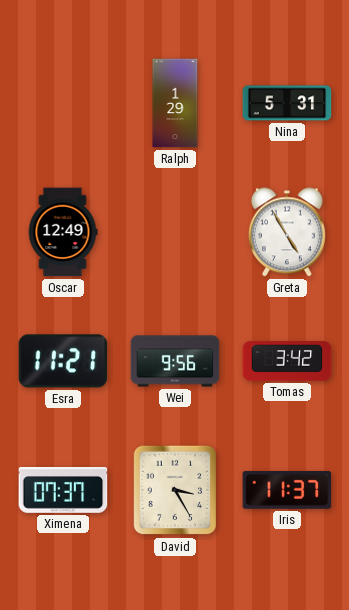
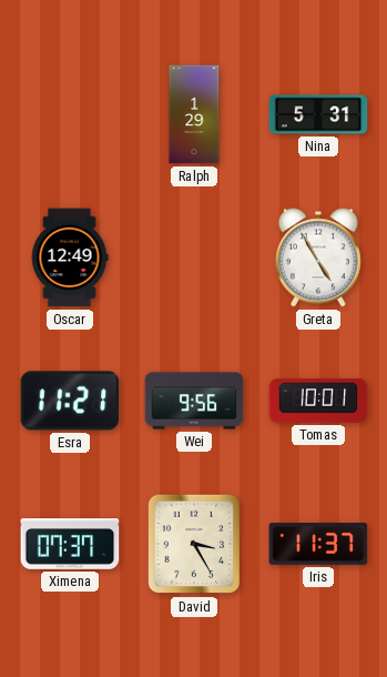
Tomas: 3:42 -> 10:01
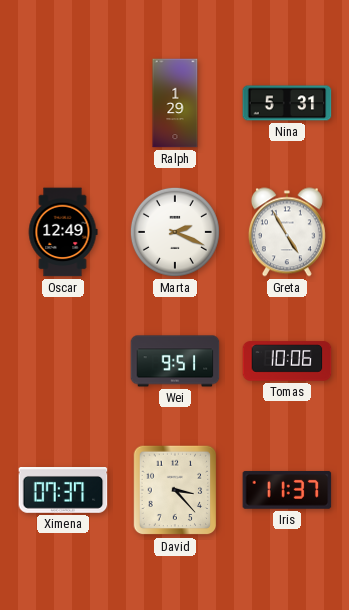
Marta: none -> 2:19
Esra: 11:21 -> none
Wei: 9:56 -> 9:51
Tomas: 10:01 -> 10:06
David: 3:25 -> 3:23
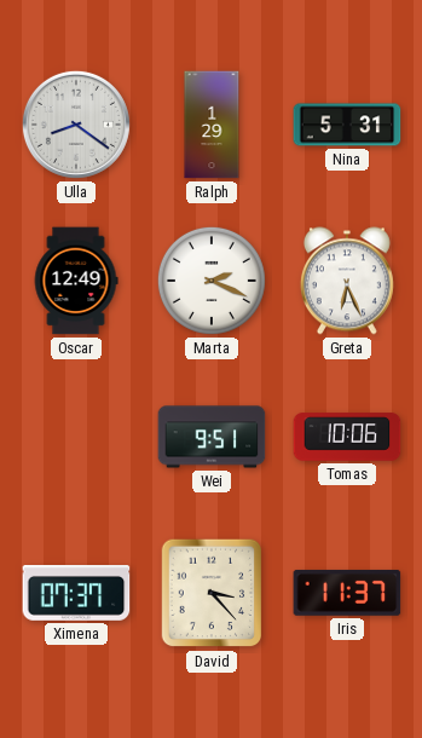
Ulla: none -> 8:21
Greta: 4:55 -> 6:26
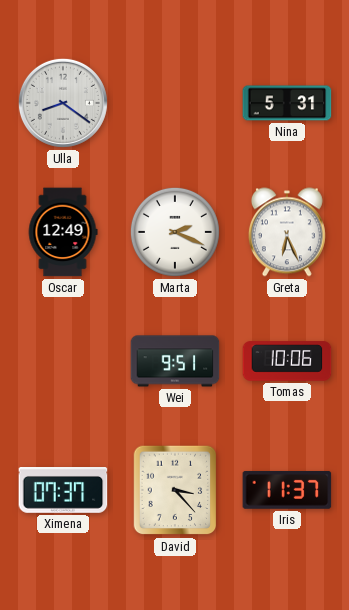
Ralph: 1:29 -> none
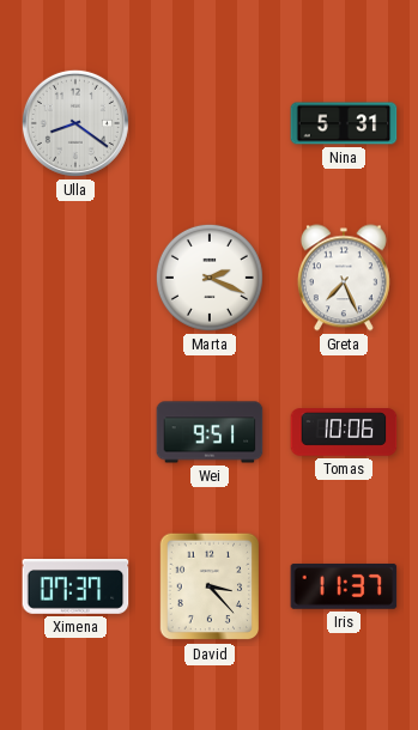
Oscar: 12:49 -> none
Greta: 6:26 -> 7:26
